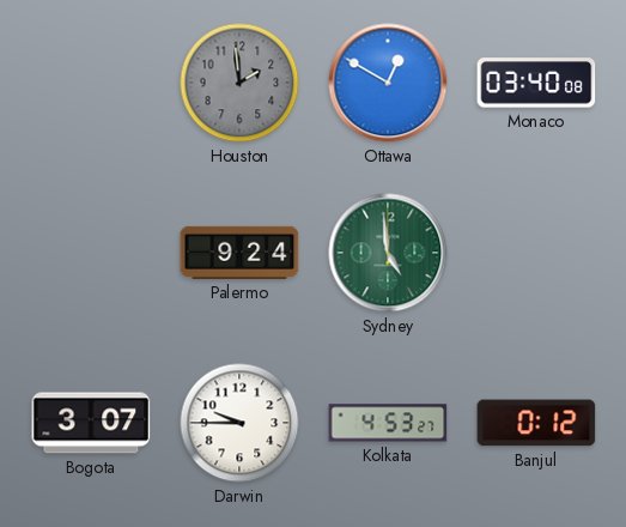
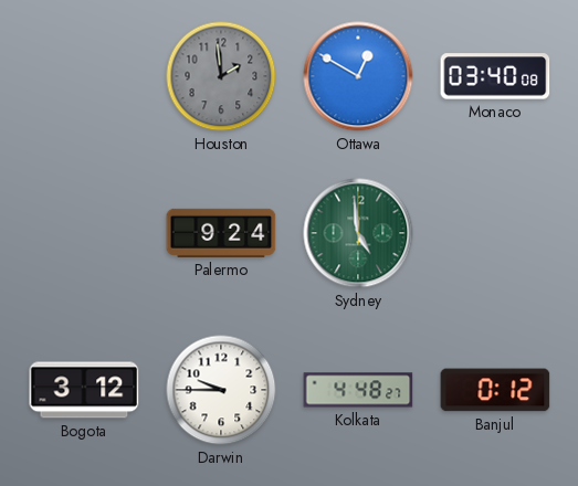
Bogota: 3:07 -> 3:12
Kolkata: 4:53 -> 4:48
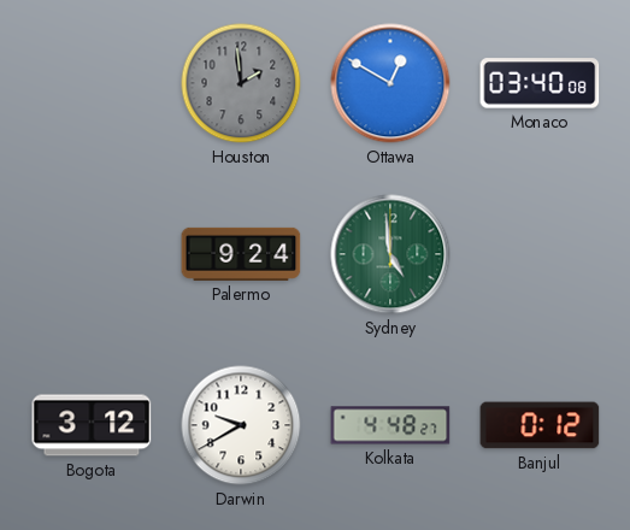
Darwin: 9:45 -> 9:40
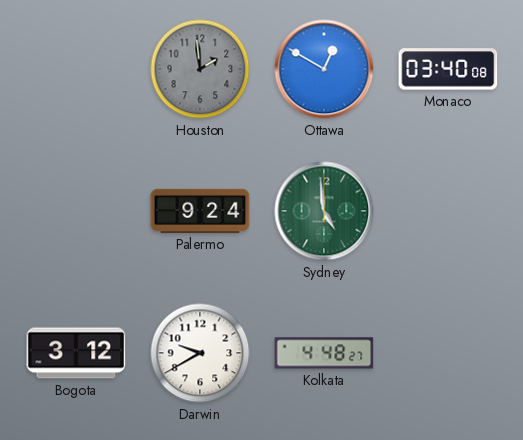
Banjul: 0:12 -> none
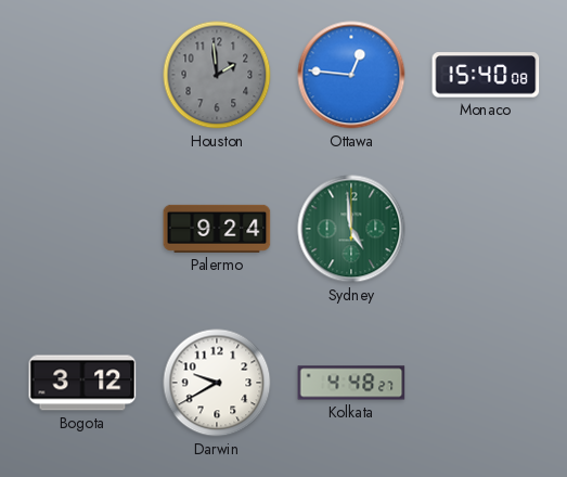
Ottawa: 12:50 -> 12:46
Monaco: 03:40 -> 15:40
